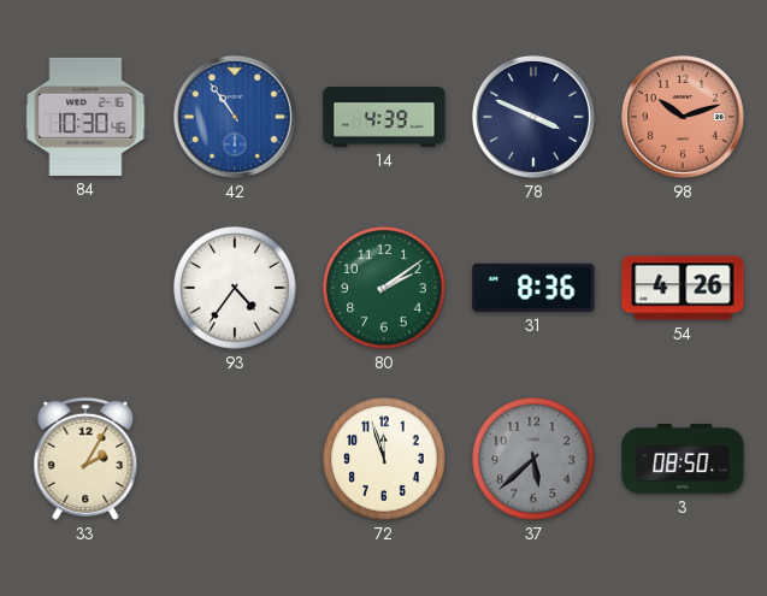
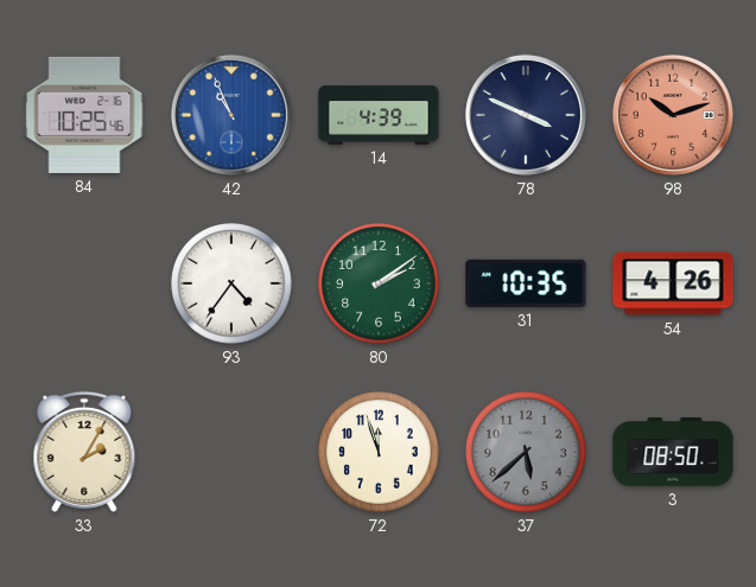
84: 10:30 -> 10:25
42: 10:54 -> 10:56
31: 8:36 -> 10:35
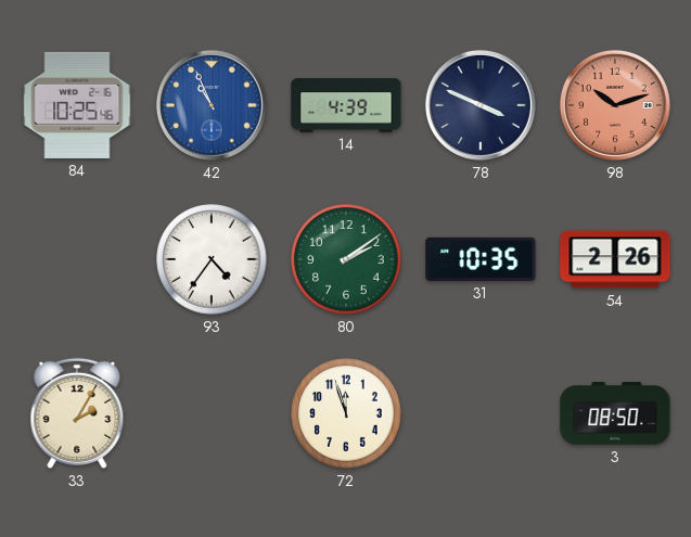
54: 4:26 -> 2:26
37: 5:38 -> none
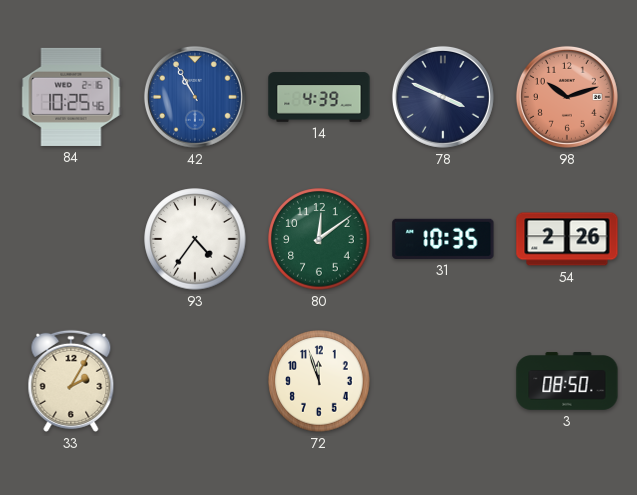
42: 10:56 -> 10:55
80: 2:09 -> 12:09
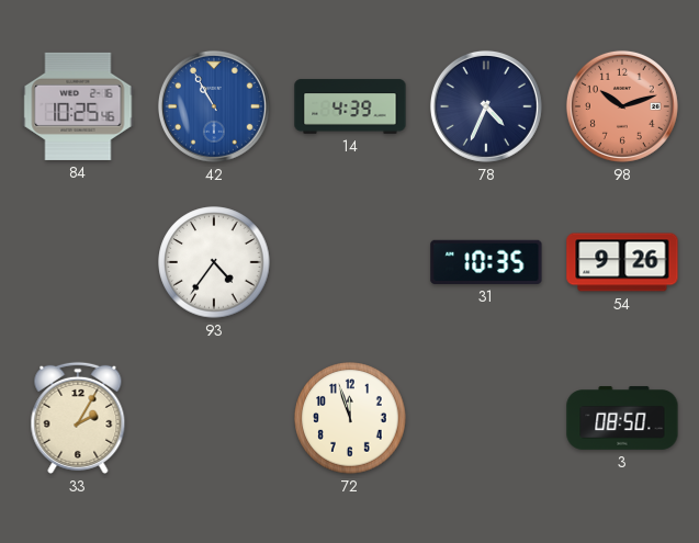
78: 3:49 -> 4:34
80: 12:09 -> none
54: 2:26 -> 9:26
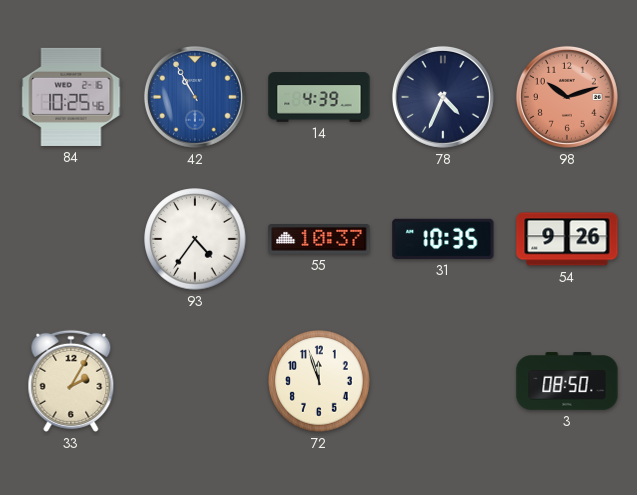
55: none -> 10:37
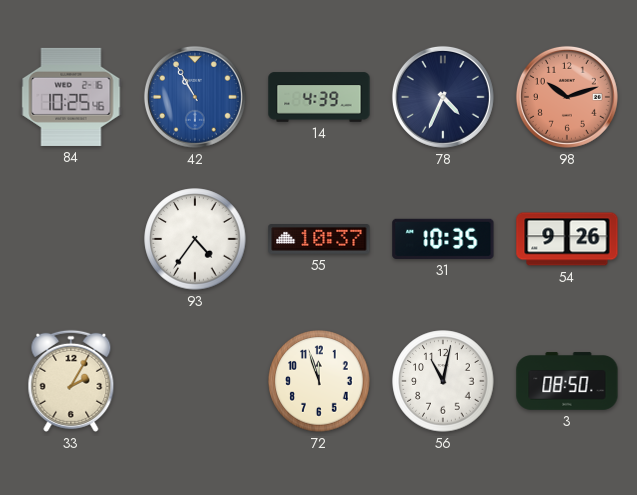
56: none -> 11:02
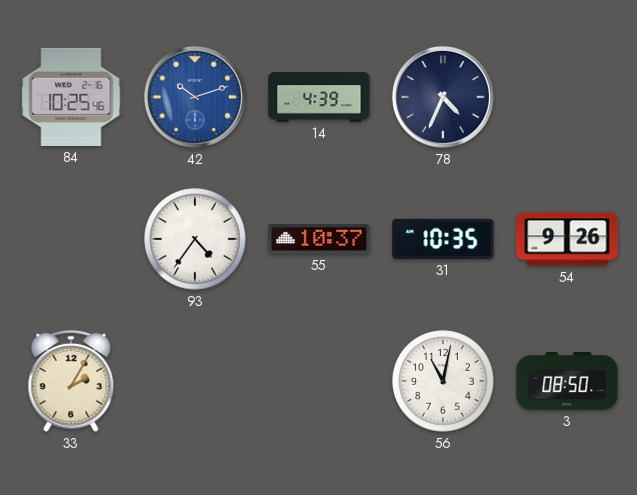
42: 10:55 -> 10:12
98: 10:12 -> none
72: 11:57 -> none
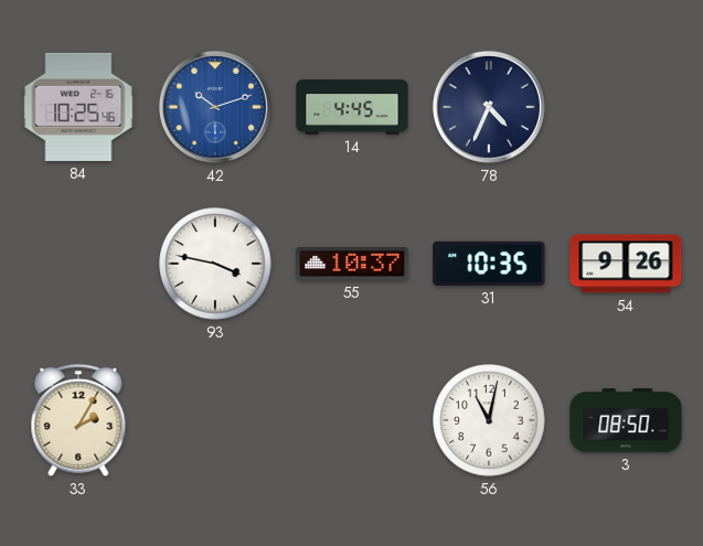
14: 4:39 -> 4:45
93: 4:36 -> 3:47
